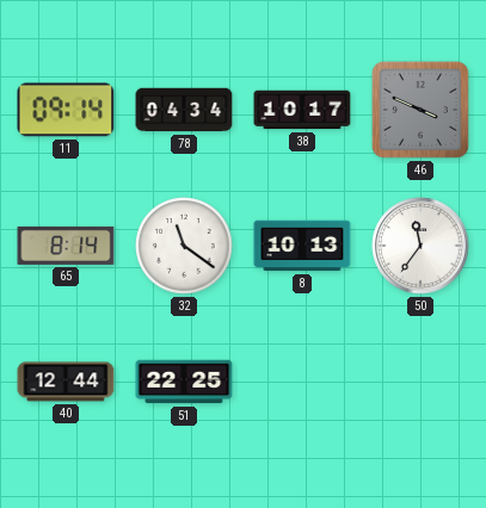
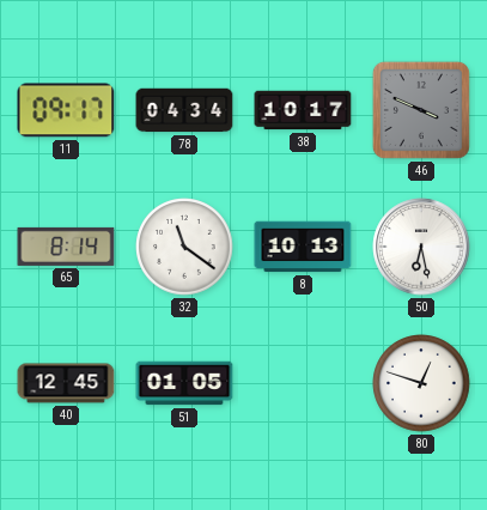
11: 09:14 -> 09:17
50: 11:36 -> 6:28
40: 12:44 -> 12:45
51: 22:25 -> 01:05
80: none -> 12:48
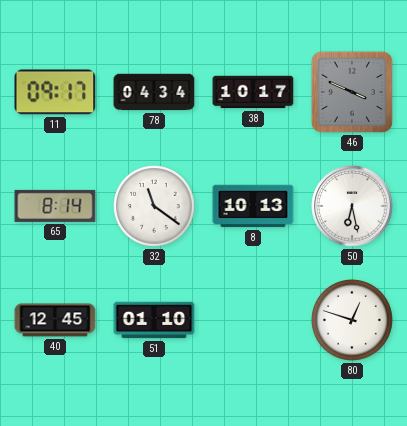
51: 01:05 -> 01:10
